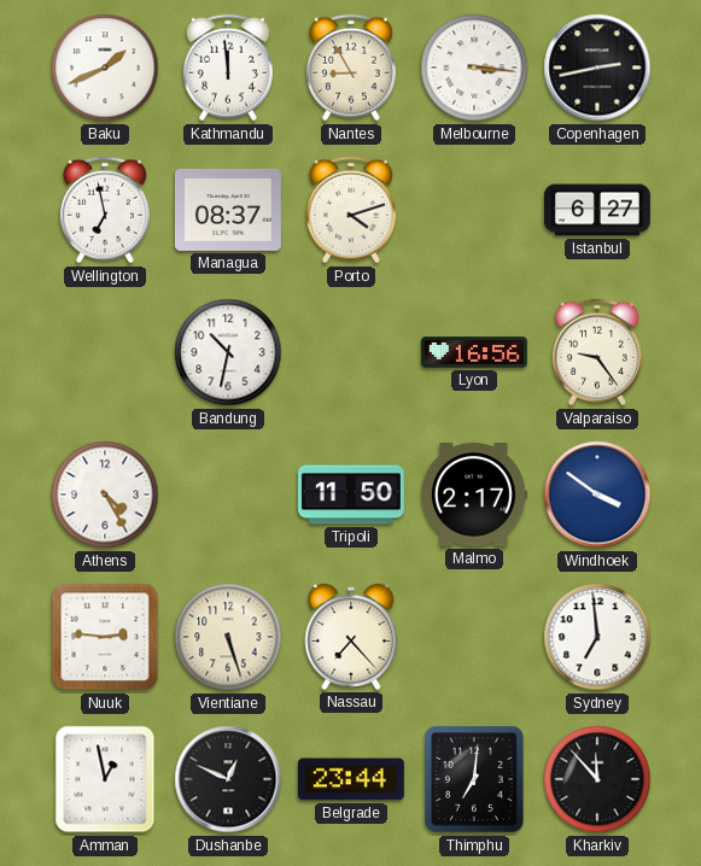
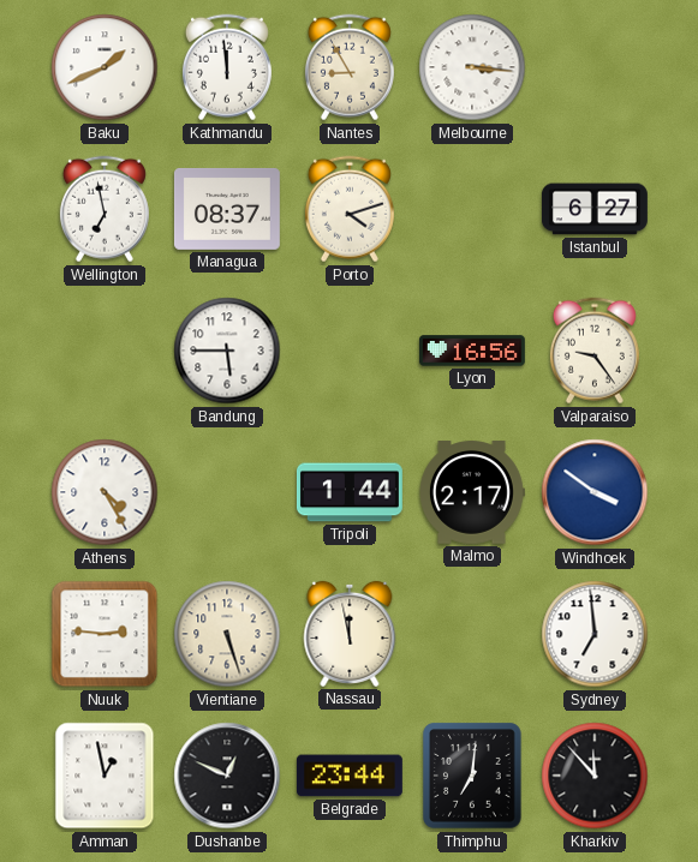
Copenhagen: 2:43 -> none
Bandung: 10:32 -> 5:45
Tripoli: 11:50 -> 1:44
Nassau: 7:23 -> 11:58
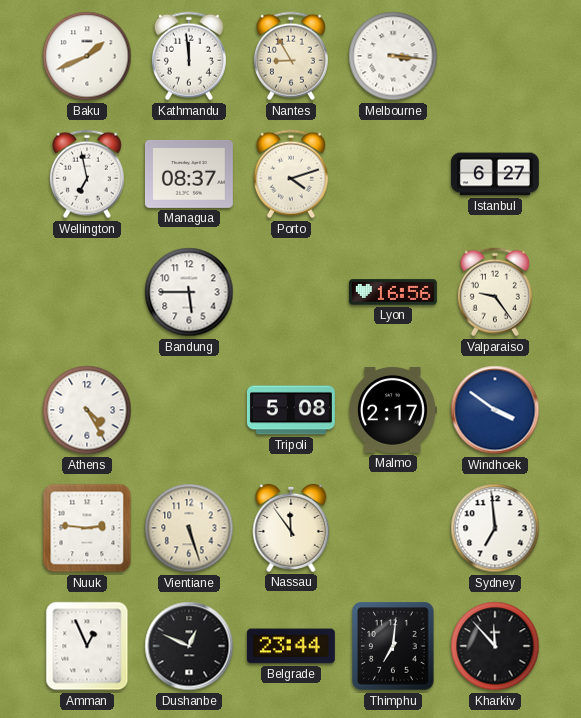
Tripoli: 1:44 -> 5:08
Nassau: 11:58 -> 11:54
Amman: 12:58 -> 12:56
